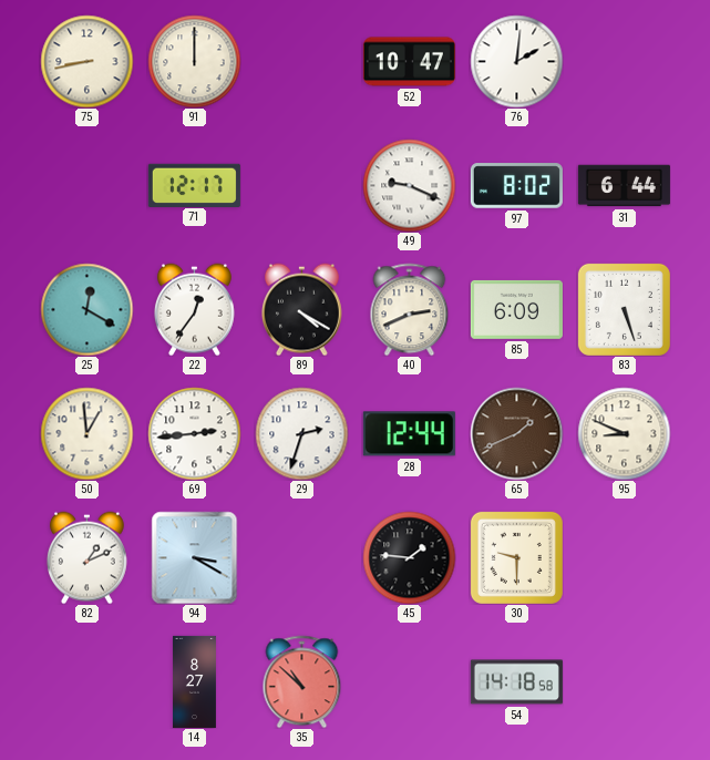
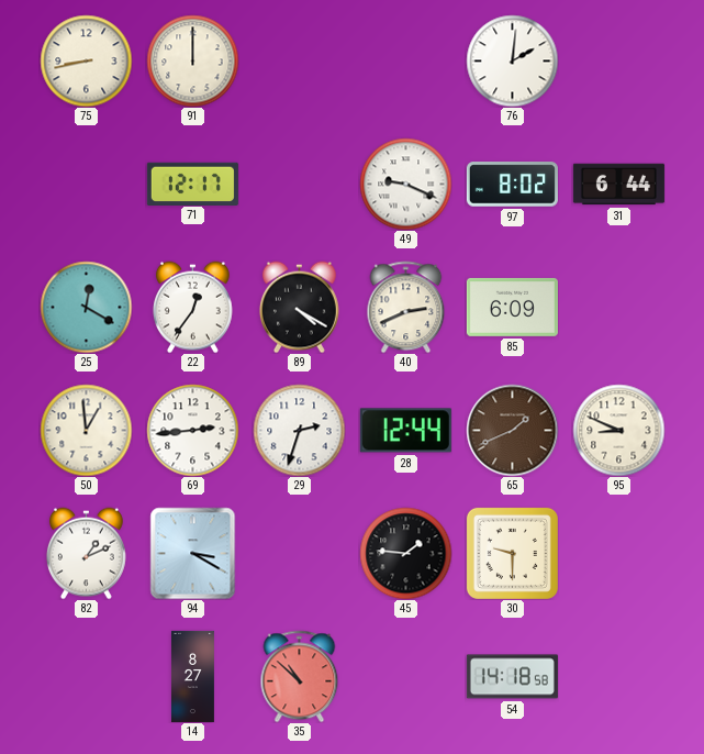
52: 10:47 -> none
83: 5:27 -> none
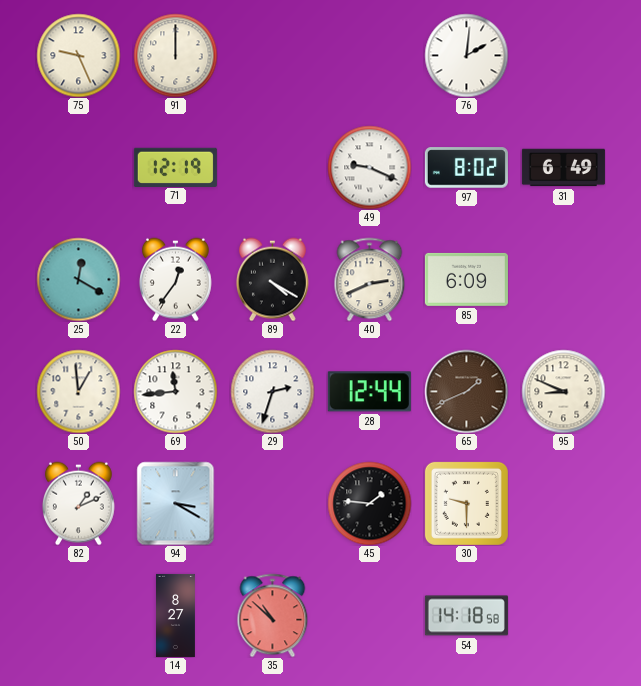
75: 8:43 -> 9:26
71: 12:17 -> 12:19
31: 6:44 -> 6:49
69: 2:44 -> 11:44
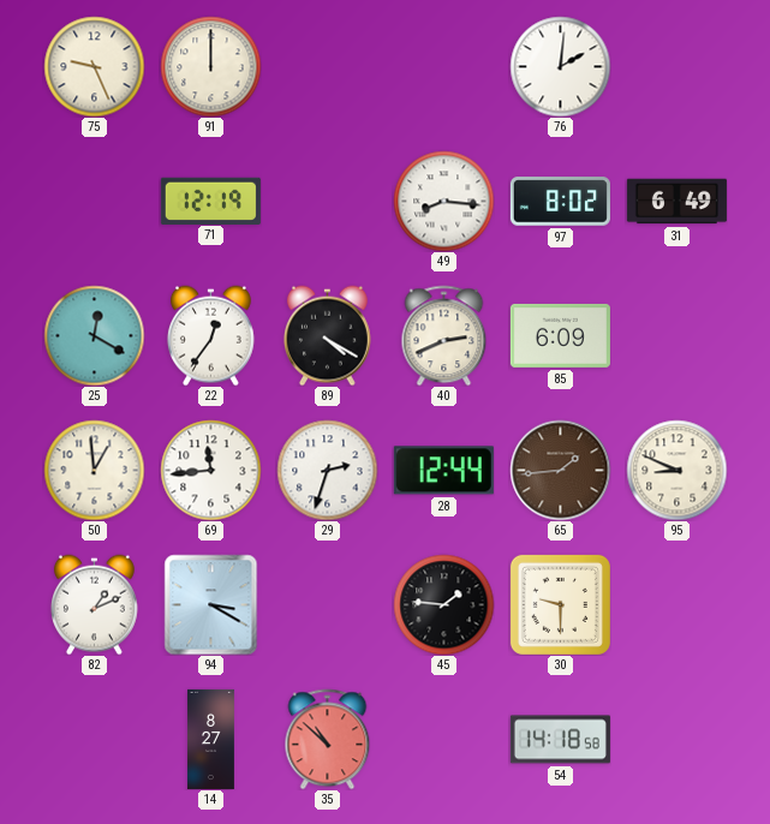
49: 9:19 -> 8:16
65: 1:41 -> 1:44
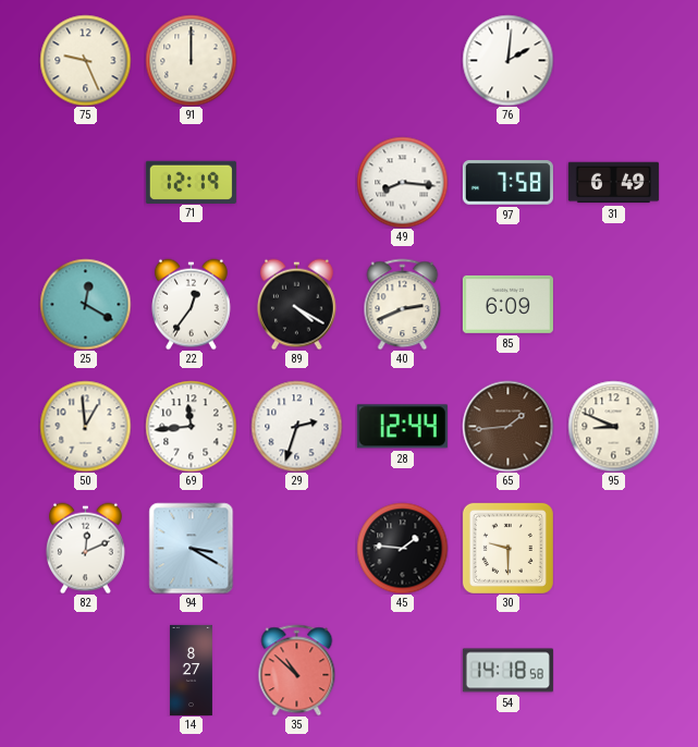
97: 8:02 -> 7:58
82: 1:11 -> 12:11
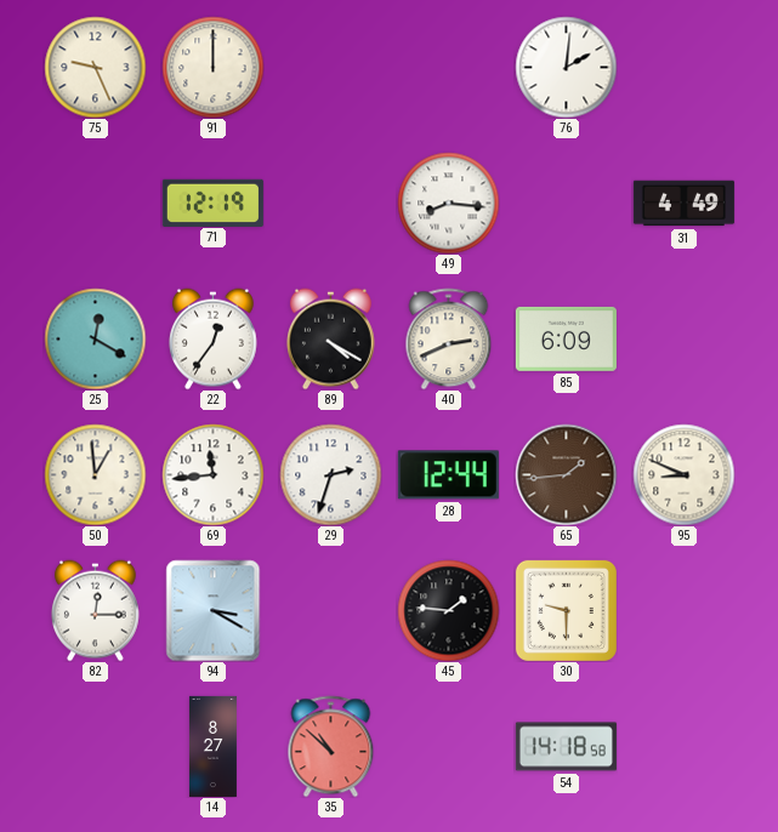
97: 7:58 -> none
31: 6:49 -> 4:49
82: 12:11 -> 12:15
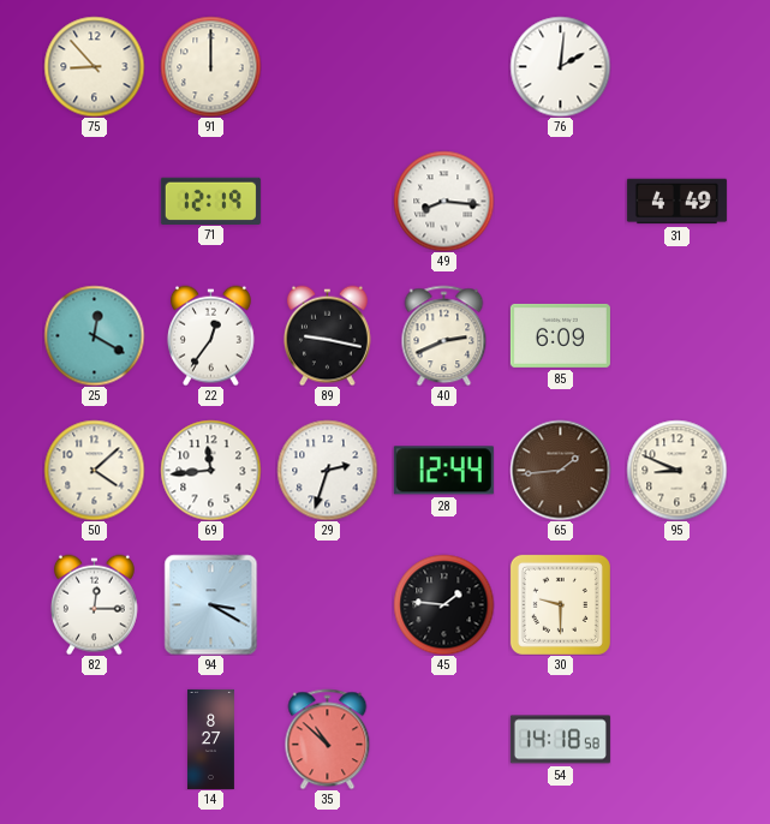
75: 9:26 -> 8:53
89: 4:20 -> 9:17
50: 12:59 -> 4:08
